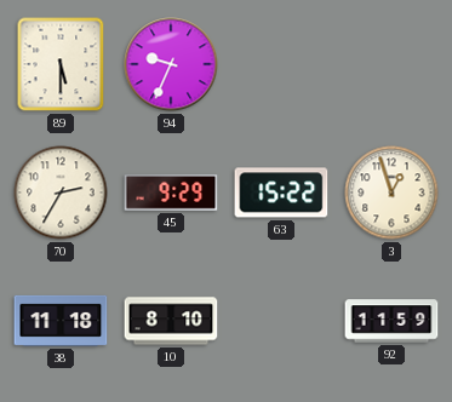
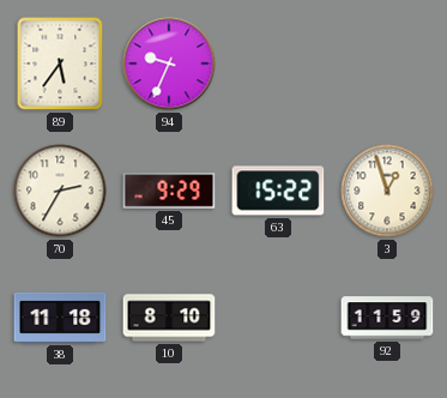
89: 5:30 -> 5:36
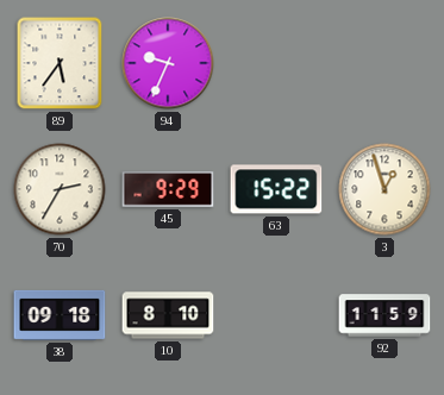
38: 11:18 -> 09:18
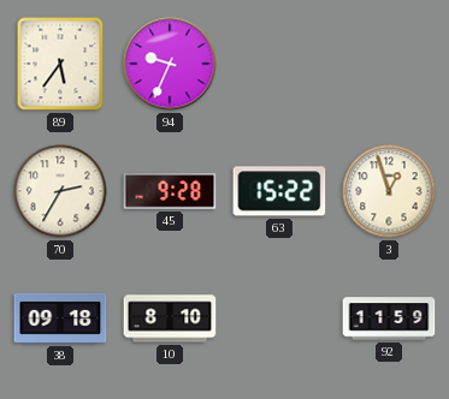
45: 9:29 -> 9:28
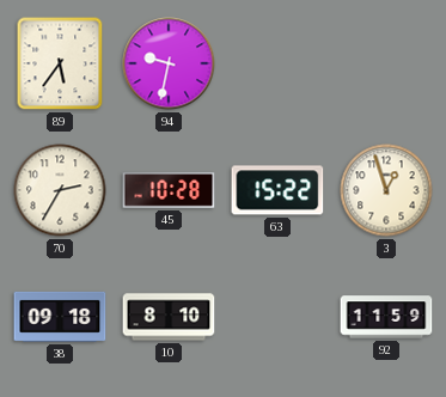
94: 9:34 -> 9:32
45: 9:28 -> 10:28
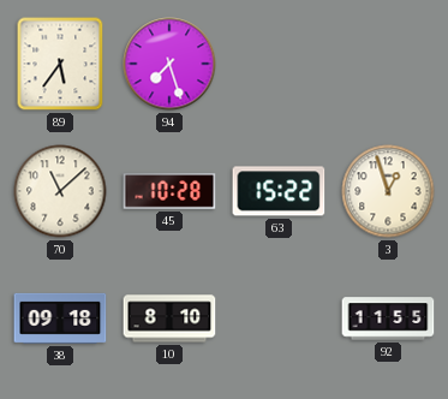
94: 9:32 -> 7:27
70: 2:35 -> 11:08
92: 11:59 -> 11:55
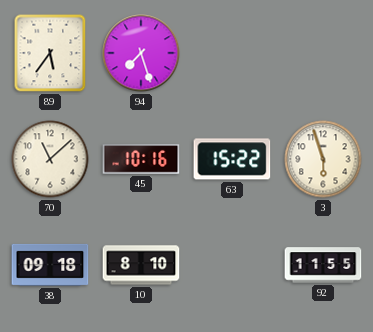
45: 10:28 -> 10:16
3: 12:57 -> 5:57
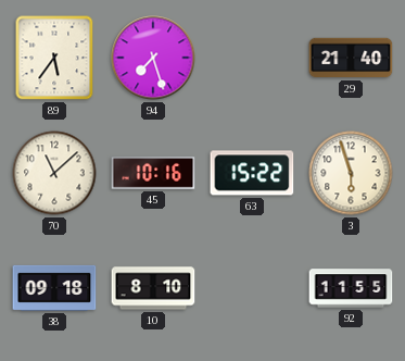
29: none -> 21:40
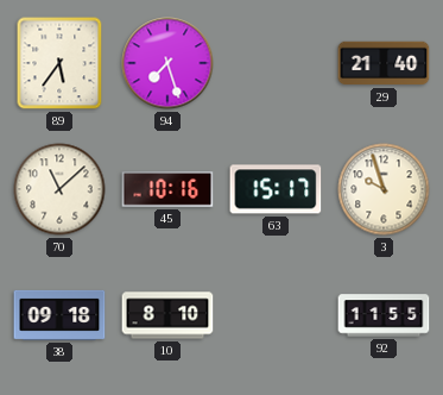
63: 15:22 -> 15:17
3: 5:57 -> 9:57
